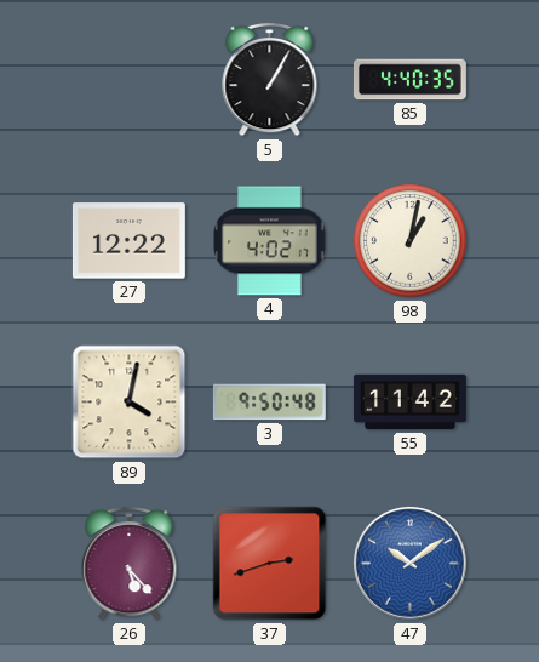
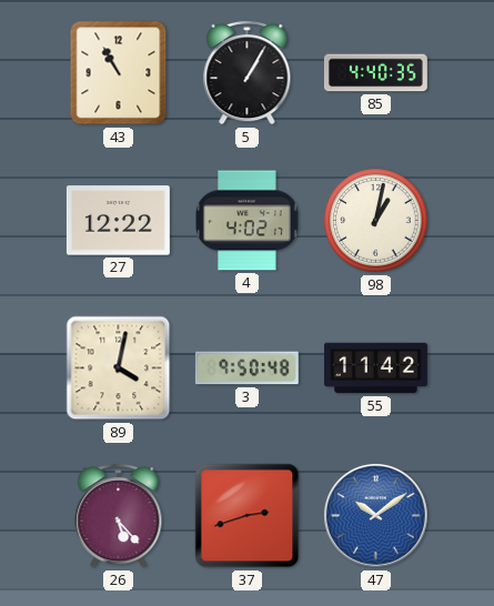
43: none -> 10:55
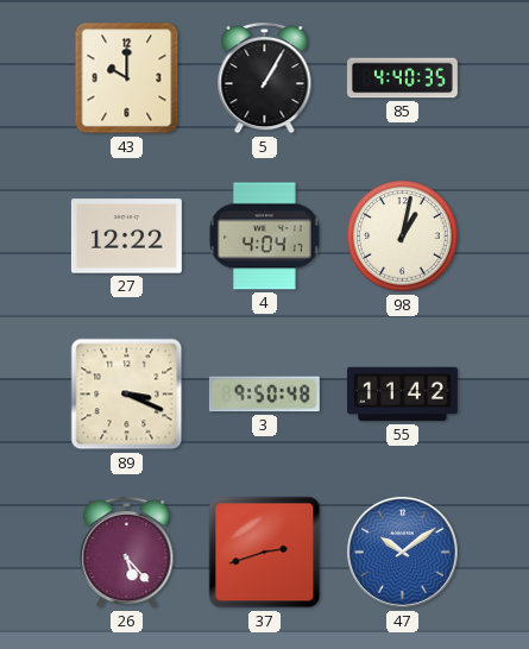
43: 10:55 -> 10:00
4: 4:02 -> 4:04
89: 4:02 -> 3:19
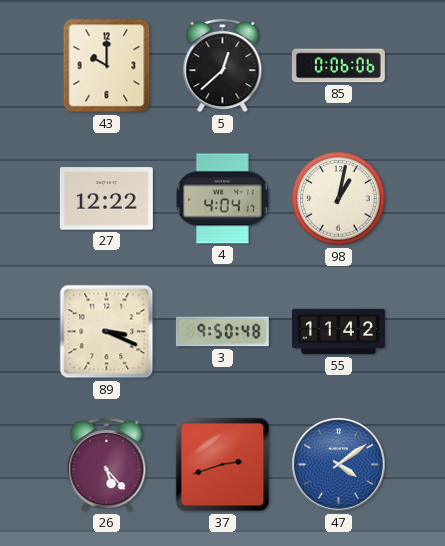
5: 1:05 -> 12:38
85: 4:40 -> 0:06
47: 10:09 -> 4:09
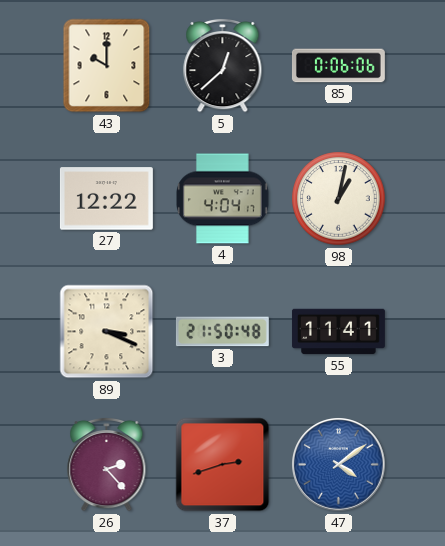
3: 9:50 -> 21:50
55: 11:42 -> 11:41
26: 5:23 -> 2:23
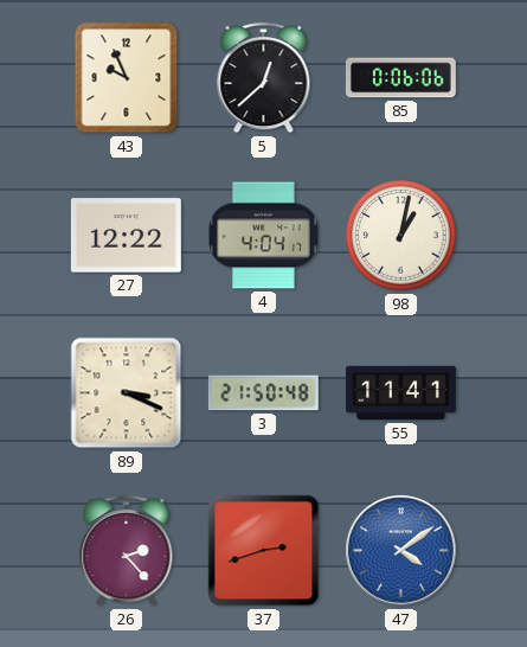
43: 10:00 -> 9:56
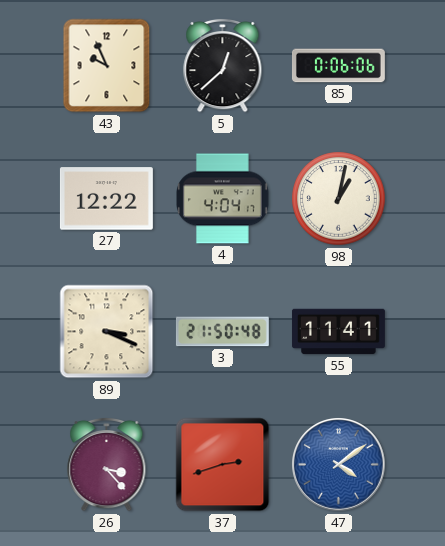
26: 2:23 -> 3:23
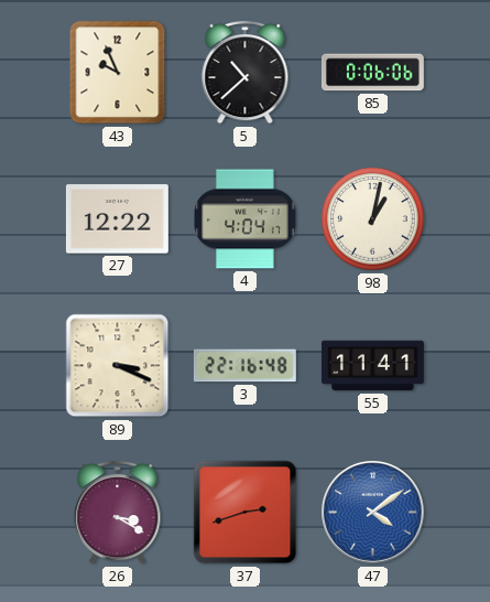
5: 12:38 -> 10:38
3: 21:50 -> 22:16
26: 3:23 -> 3:20
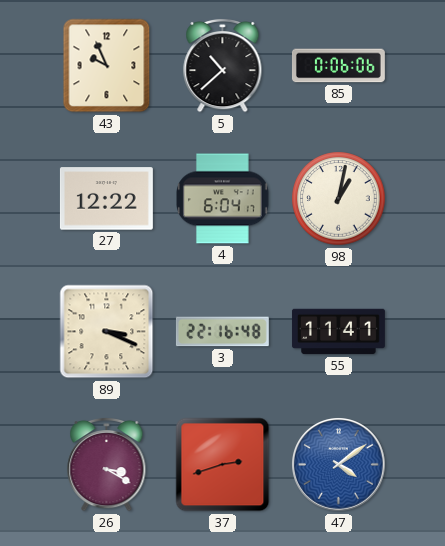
4: 4:04 -> 6:04
